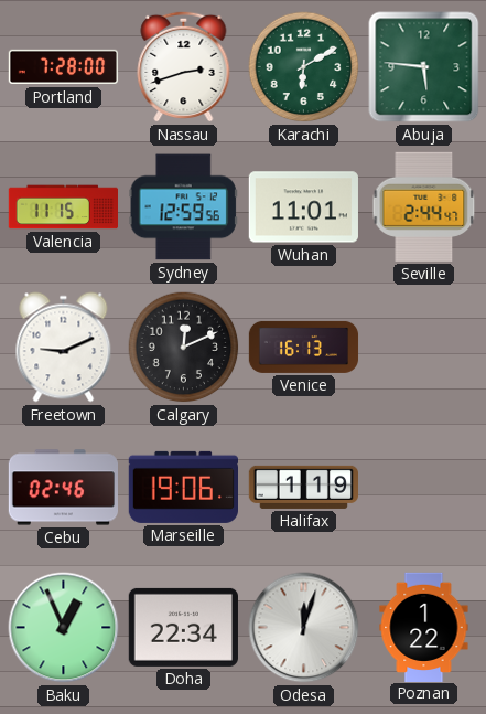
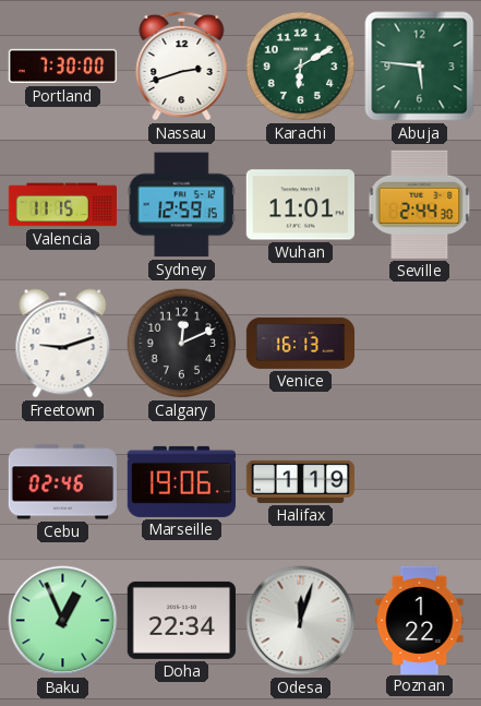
Portland: 7:28 -> 7:30
Sydney: 12:59:56 -> 12:59:15
Seville: 2:44:47 -> 2:44:30
Freetown: 9:11 -> 9:12
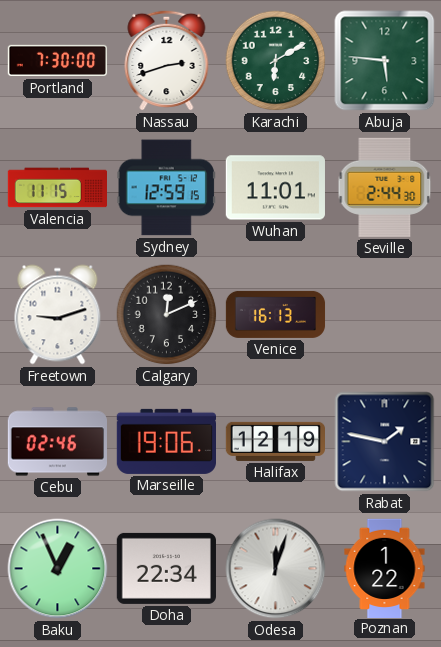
Halifax: 1:19 -> 12:19
Rabat: none -> 1:47
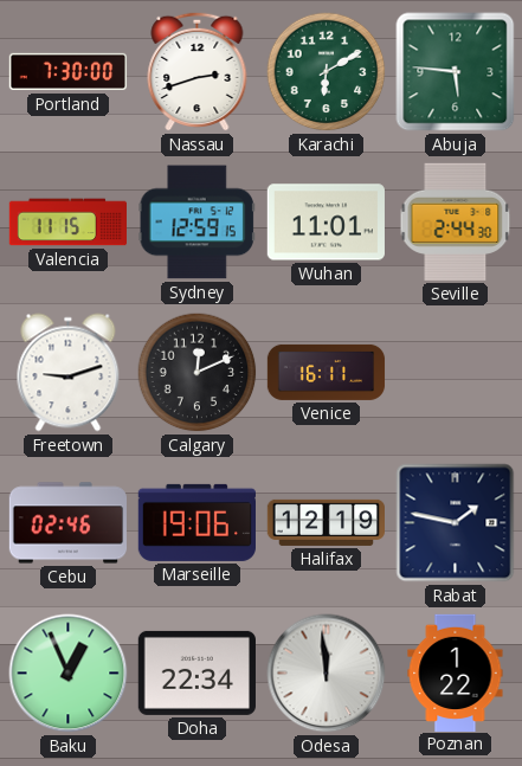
Venice: 16:13 -> 16:11
Odesa: 12:03 -> 11:59
